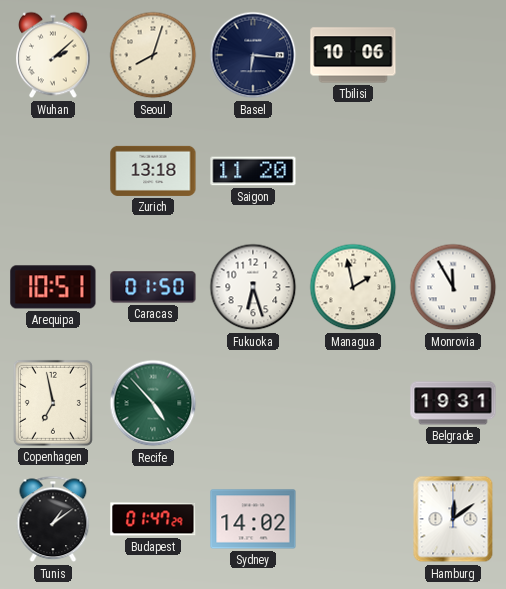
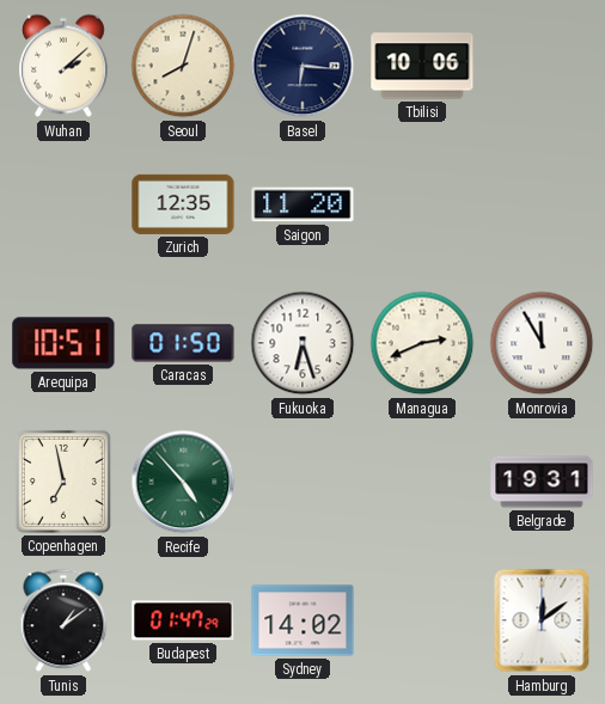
Zurich: 13:18 -> 12:35
Managua: 1:58 -> 2:41
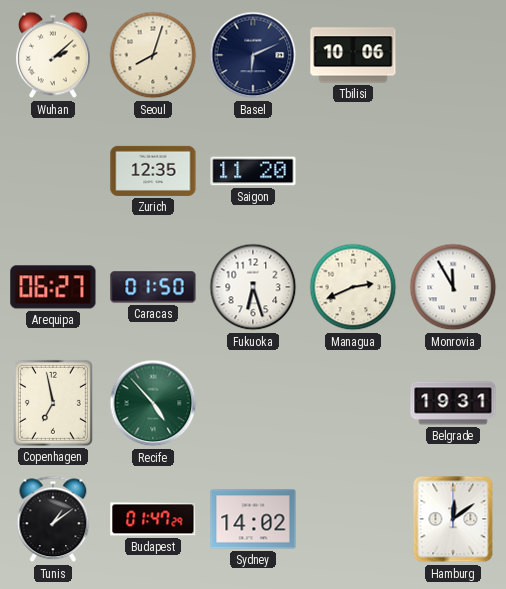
Basel: 6:16 -> 6:11
Arequipa: 10:51 -> 06:27
